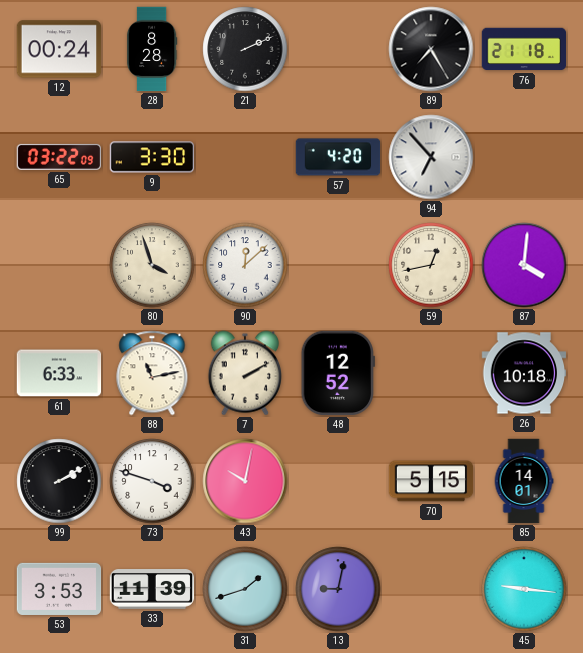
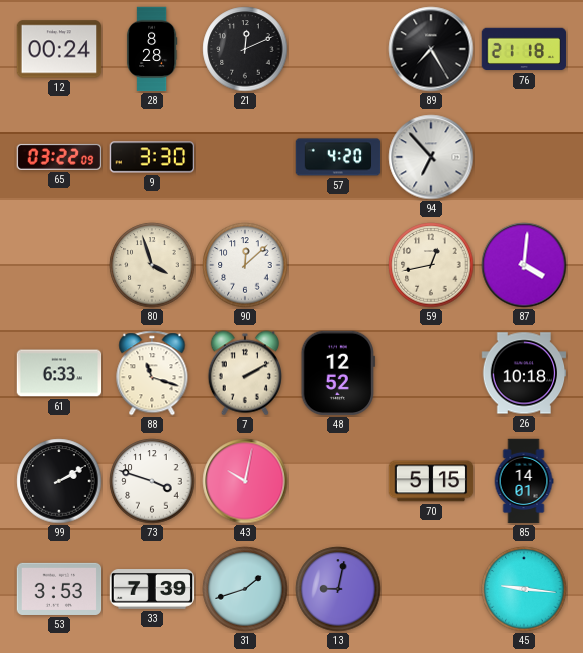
21: 2:11 -> 12:11
88: 11:13 -> 11:18
33: 11:39 -> 7:39
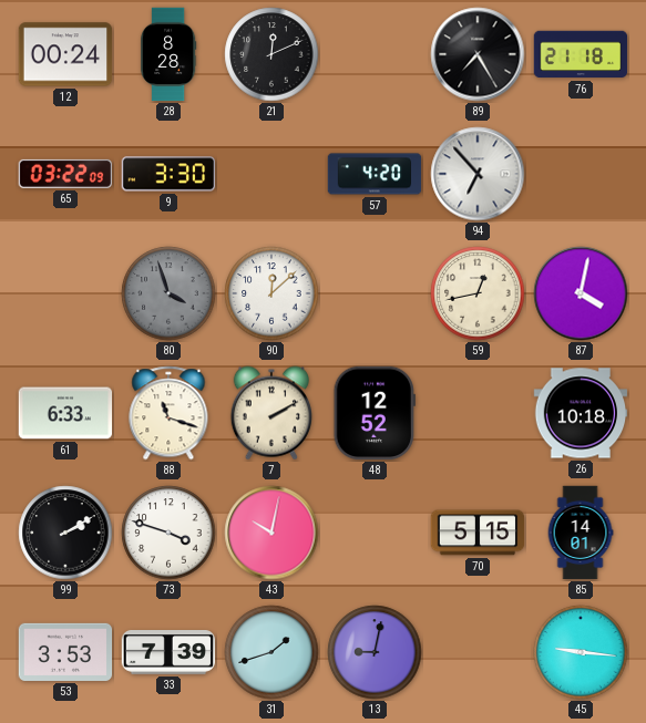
80 dial: cream -> grey
87: 4:01 -> 4:02
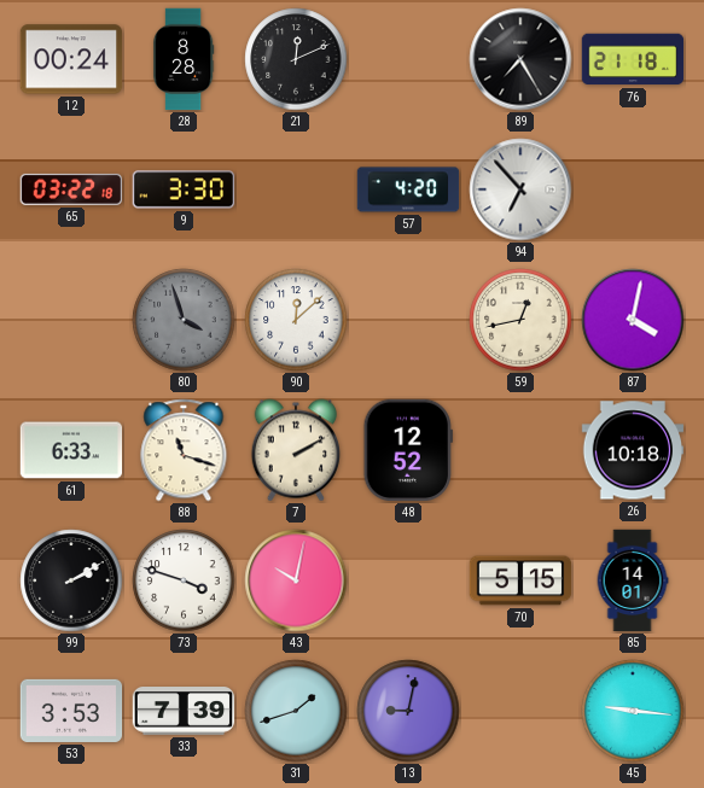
65: 03:22:09 -> 03:22:18
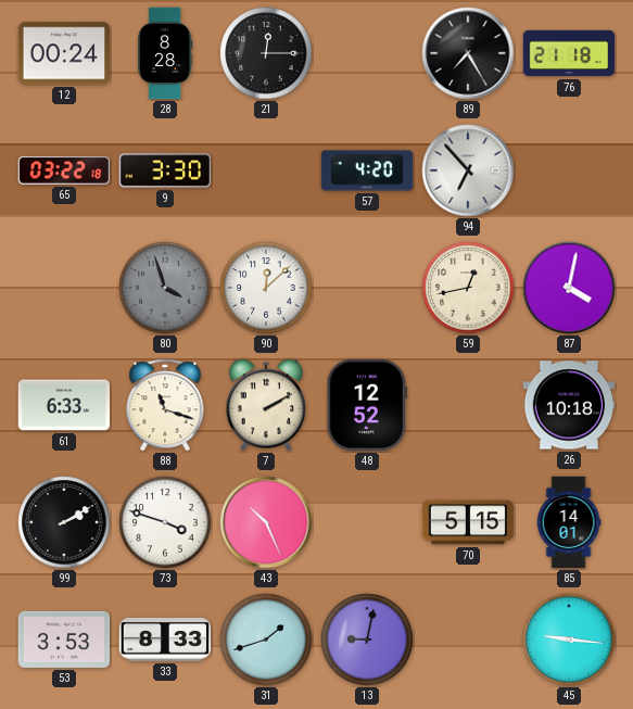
21: 12:11 -> 12:15
43: 10:02 -> 10:26
33: 7:39 -> 8:33
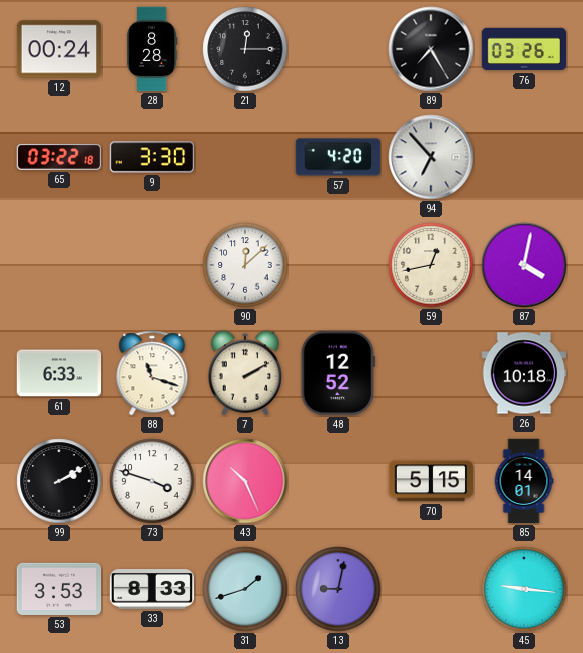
76: 21:18 -> 03:26
80: 3:57 -> none
